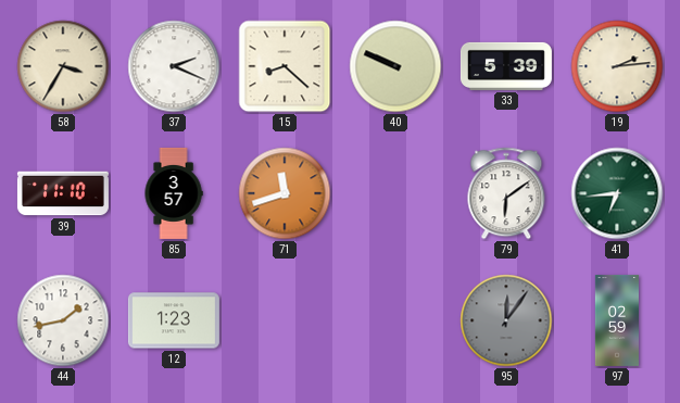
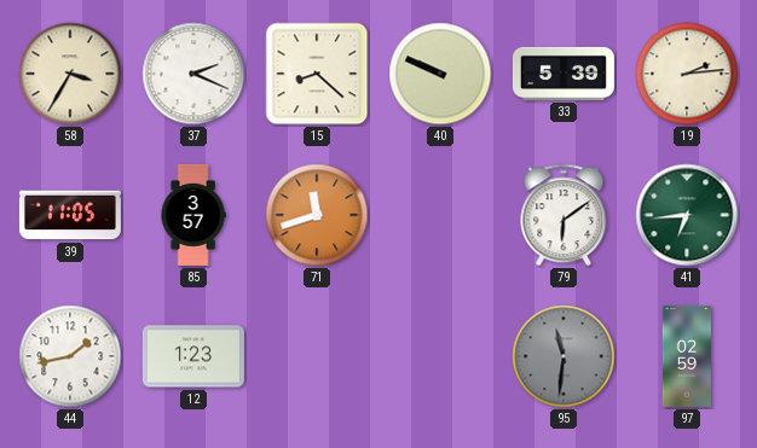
39: 11:10 -> 11:05
95: 12:06 -> 11:31
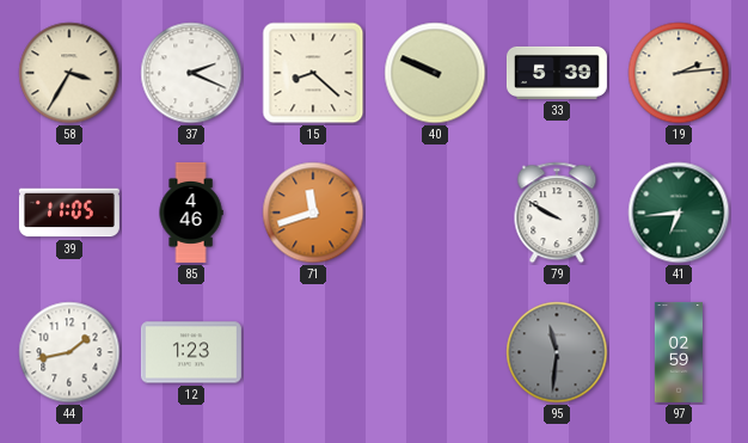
85: 3:57 -> 4:46
79: 6:09 -> 9:50
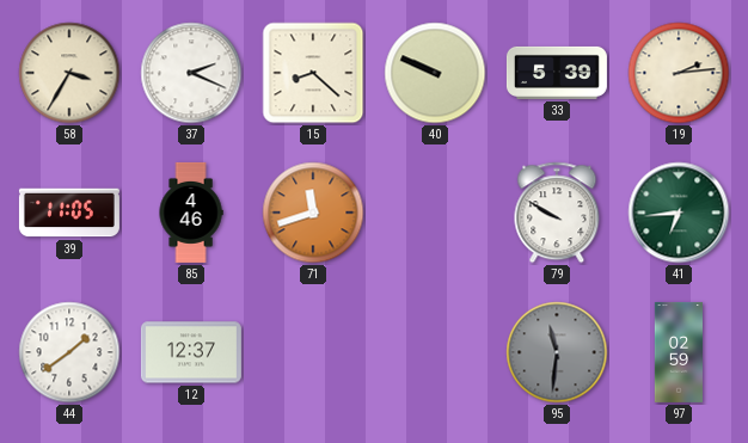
44: 1:43 -> 1:39
12: 1:23 -> 12:37
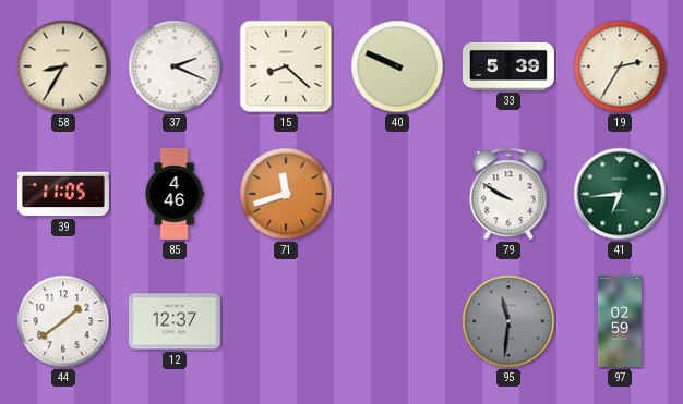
58: 3:35 -> 8:35
19: 2:14 -> 2:35
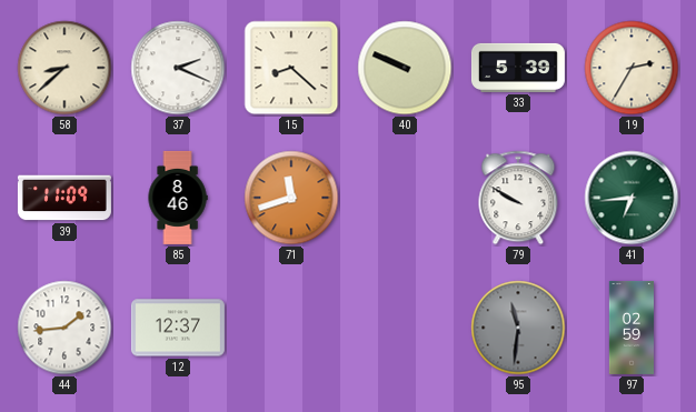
58: 8:35 -> 8:38
39: 11:05 -> 11:09
85: 4:46 -> 8:46
44: 1:39 -> 1:44
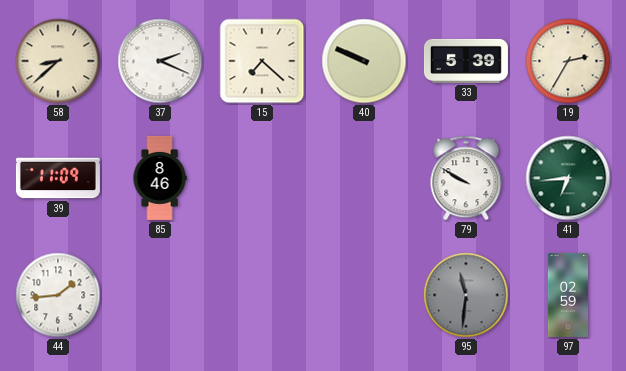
15: 8:22 -> 7:22
71: 11:42 -> none
12: 12:37 -> none
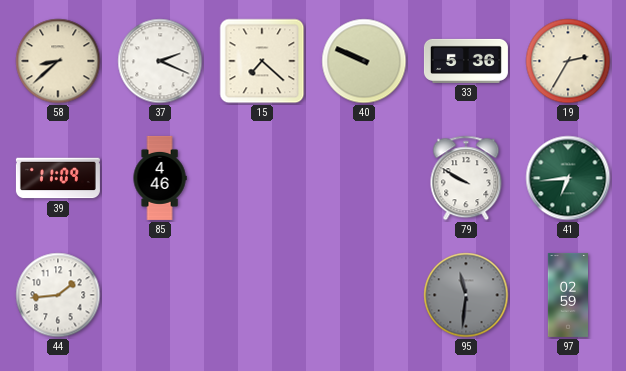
33: 5:39 -> 5:36
85: 8:46 -> 4:46
